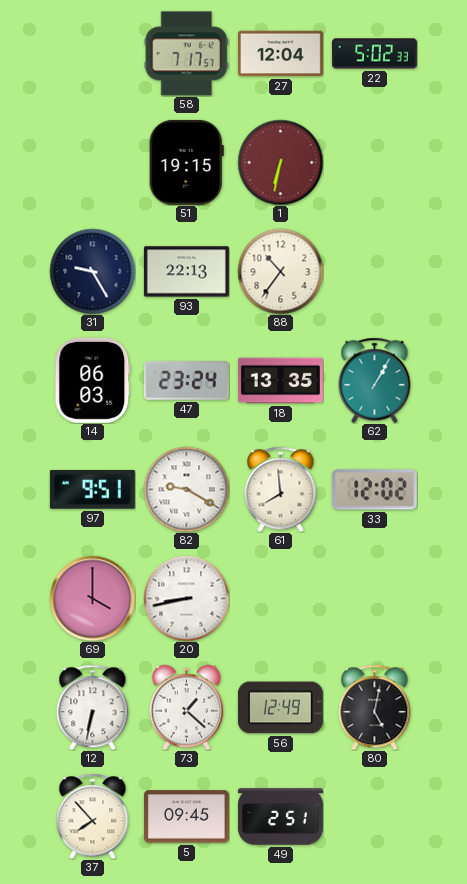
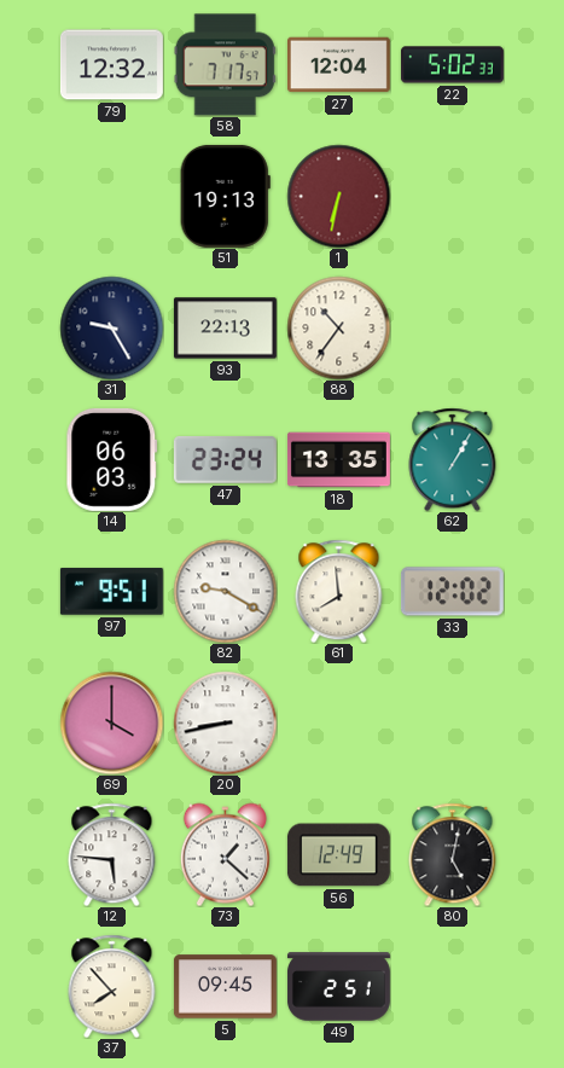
79: none -> 12:32
51: 19:15 -> 19:13
12: 6:32 -> 5:46
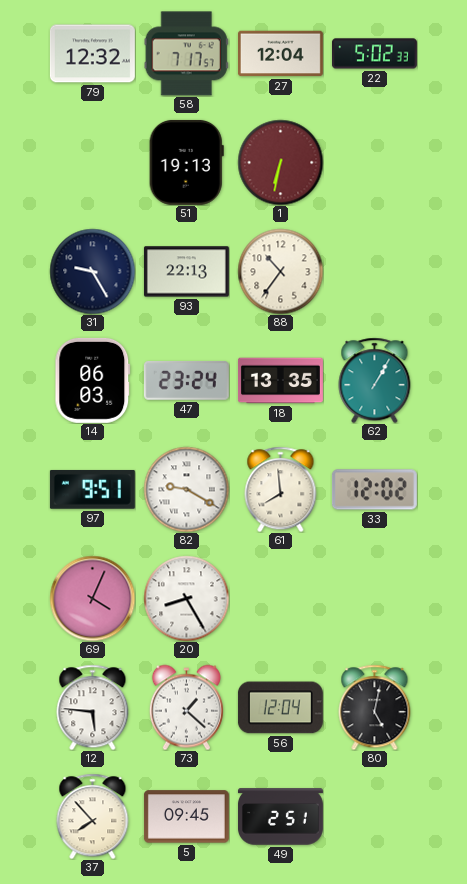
69: 4:00 -> 4:04
20: 8:43 -> 8:25
56: 12:49 -> 12:04
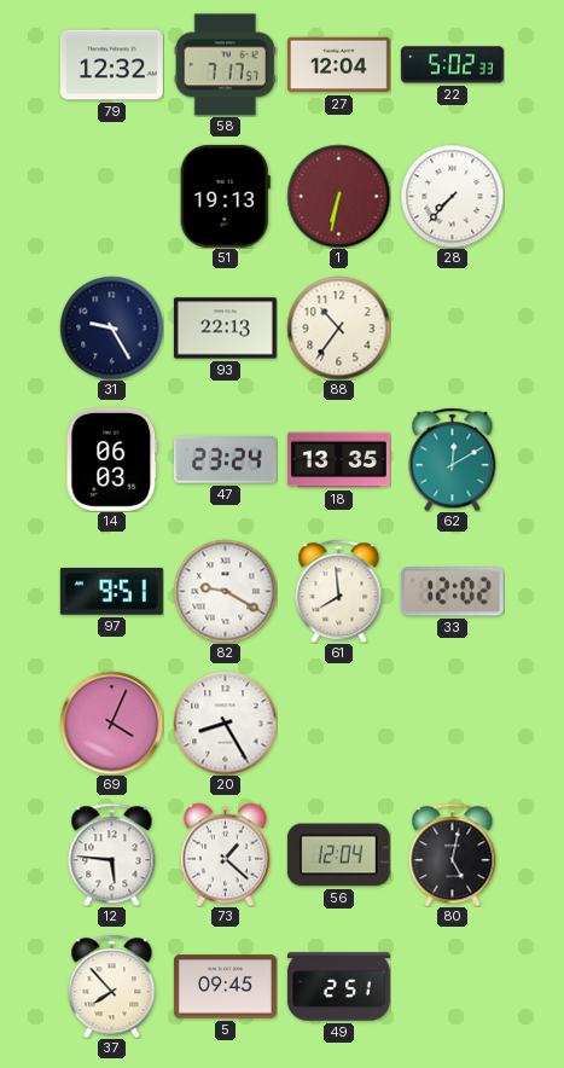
28: none -> 7:37
62: 1:05 -> 12:10
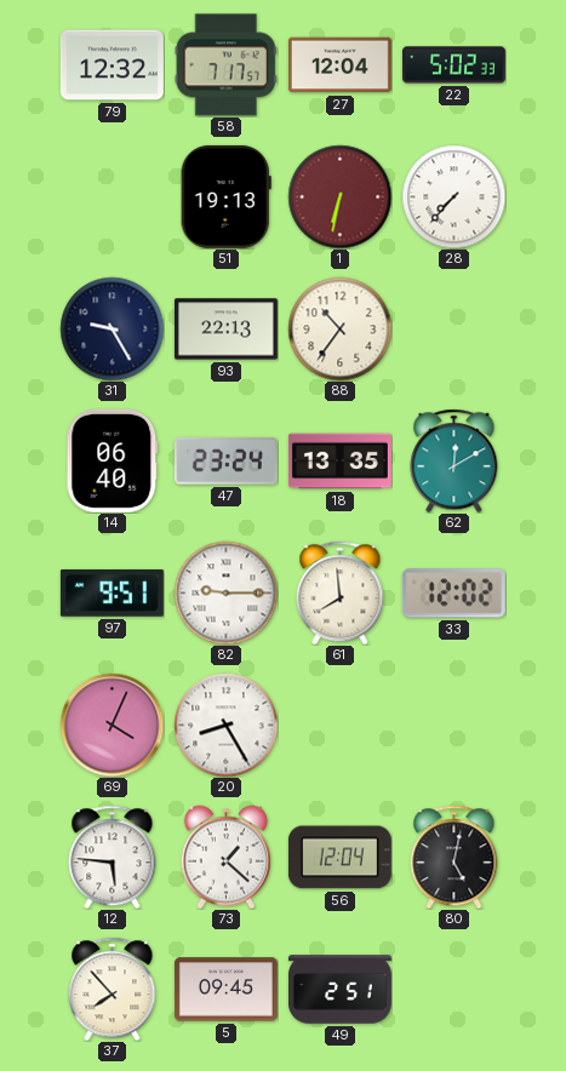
14: 06:03 -> 06:40
82: 9:20 -> 9:15
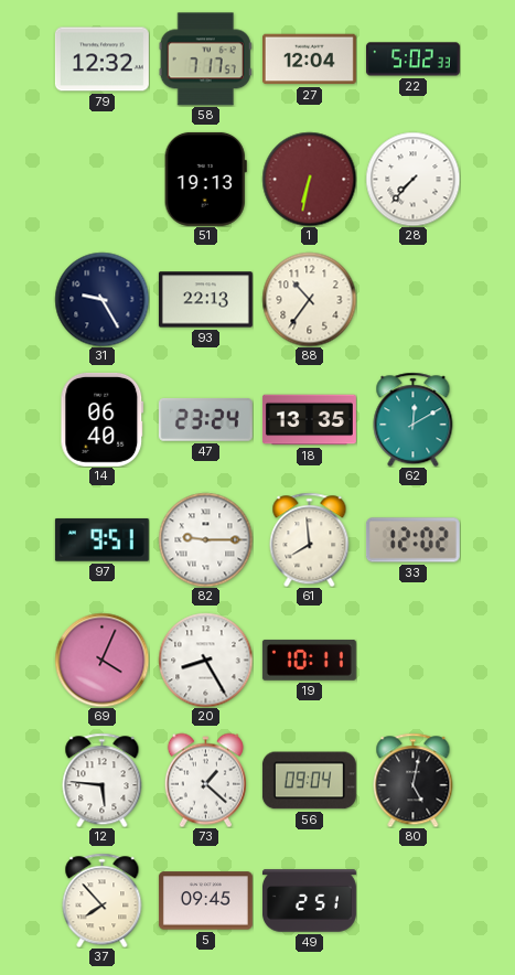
19: none -> 10:11
56: 12:04 -> 09:04
